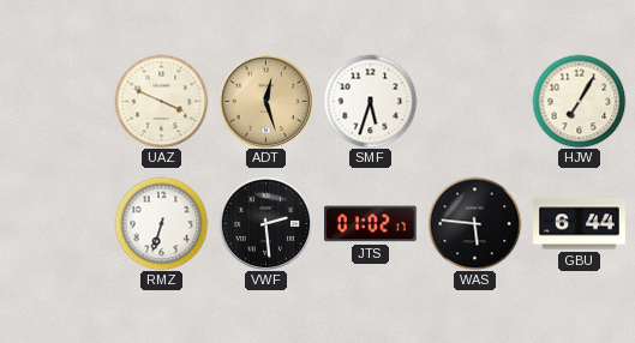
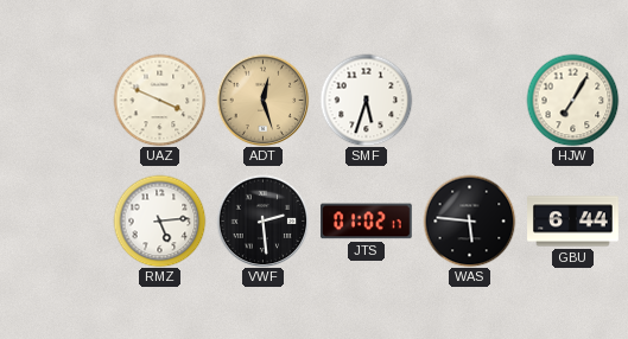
RMZ: 6:33 -> 5:14
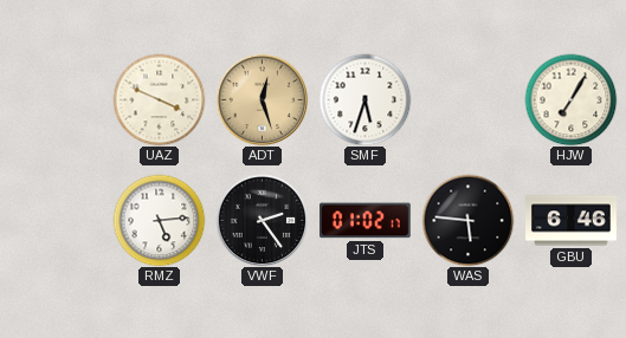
VWF: 2:29 -> 2:24
GBU: 6:44 -> 6:46
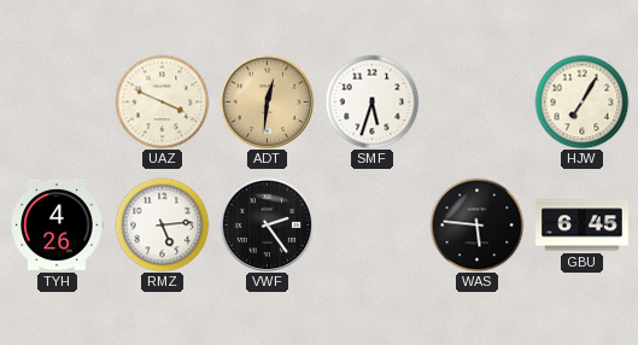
ADT: 12:27 -> 12:31
TYH: none -> 4:26
JTS: 01:02 -> none
GBU: 6:46 -> 6:45
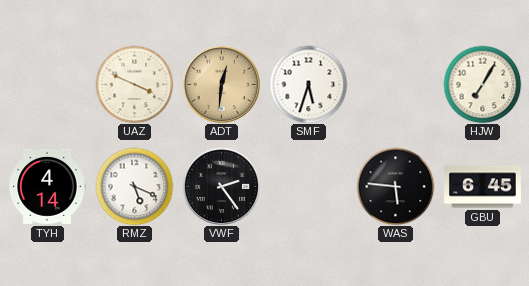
TYH: 4:26 -> 4:14
RMZ: 5:14 -> 5:19
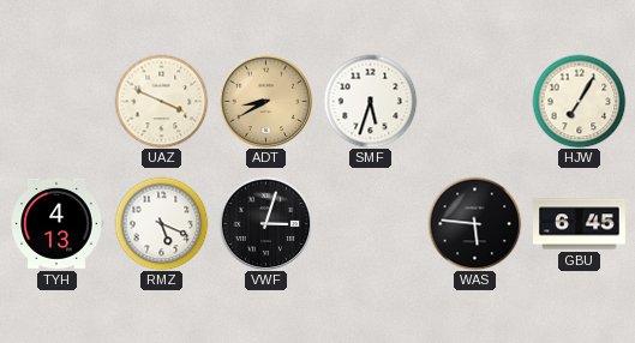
ADT: 12:31 -> 8:40
TYH: 4:14 -> 4:13
VWF: 2:24 -> 3:03
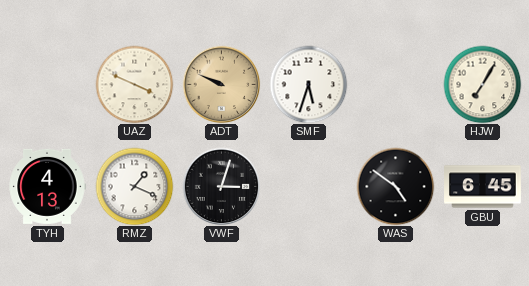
ADT: 8:40 -> 9:49
RMZ: 5:19 -> 1:19
WAS: 5:46 -> 4:51
